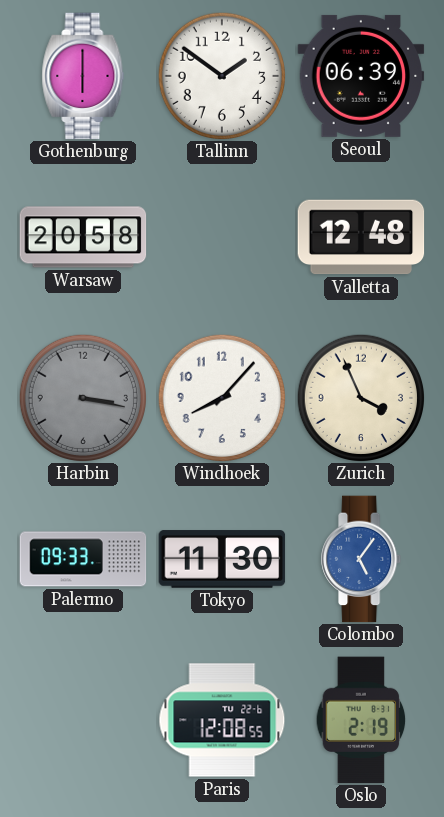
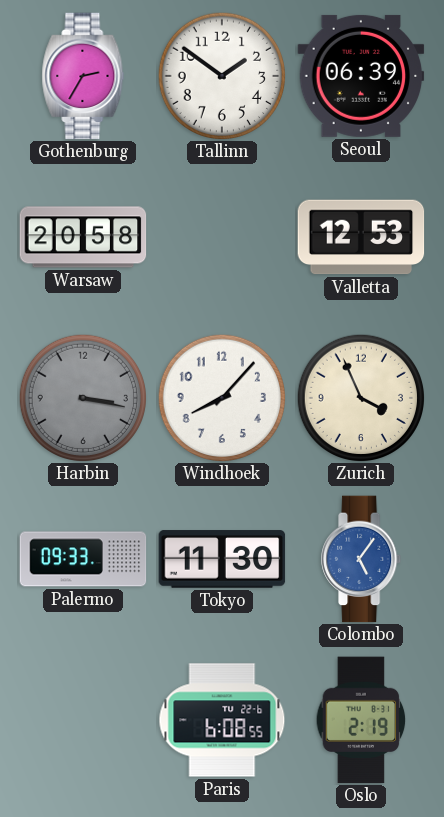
Gothenburg: 6:00 -> 2:35
Valletta: 12:48 -> 12:53
Paris: 12:08 -> 6:08
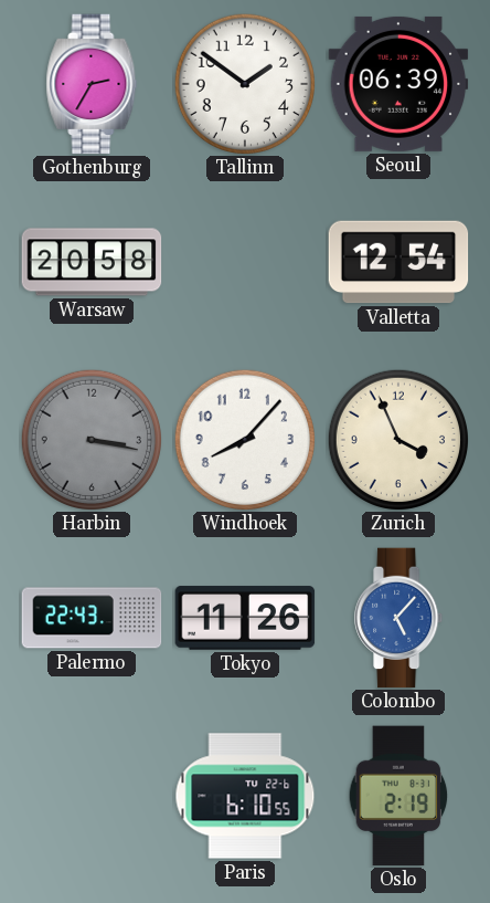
Valletta: 12:53 -> 12:54
Palermo: 09:33 -> 22:43
Tokyo: 11:30 -> 11:26
Colombo: 5:06 -> 5:07
Paris: 6:08 -> 6:10
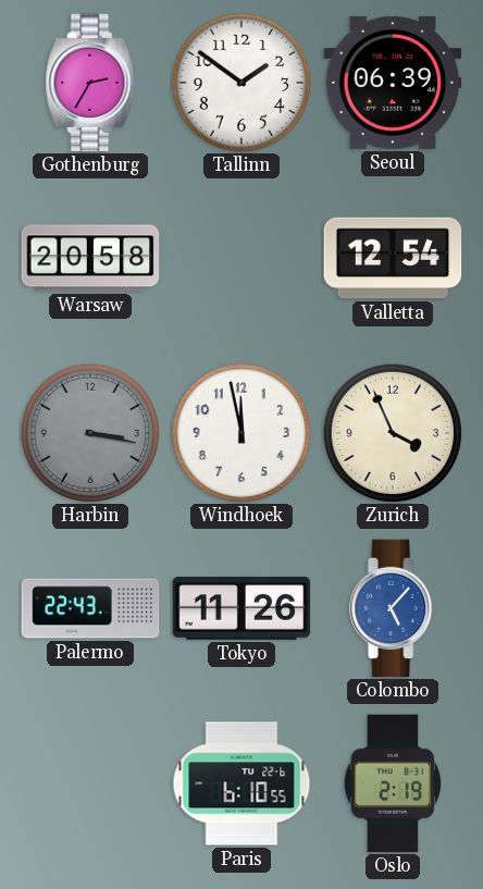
Windhoek: 8:07 -> 11:58
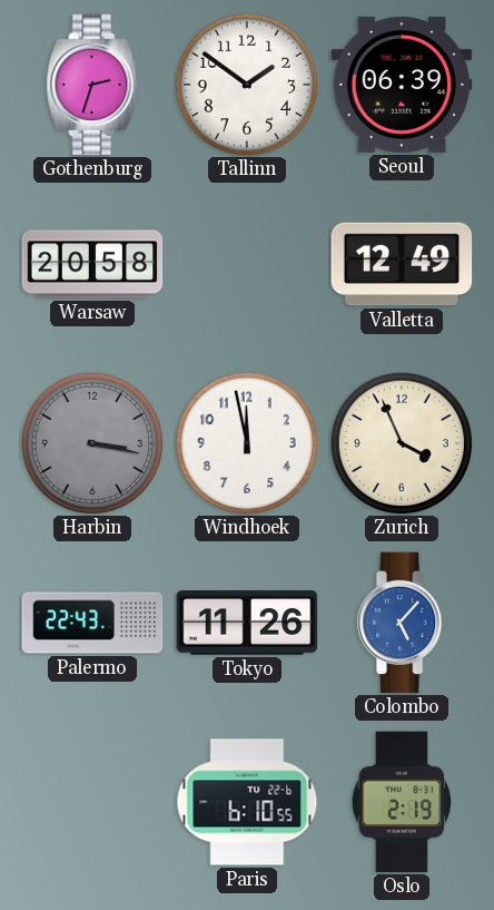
Gothenburg: 2:35 -> 2:33
Valletta: 12:54 -> 12:49
